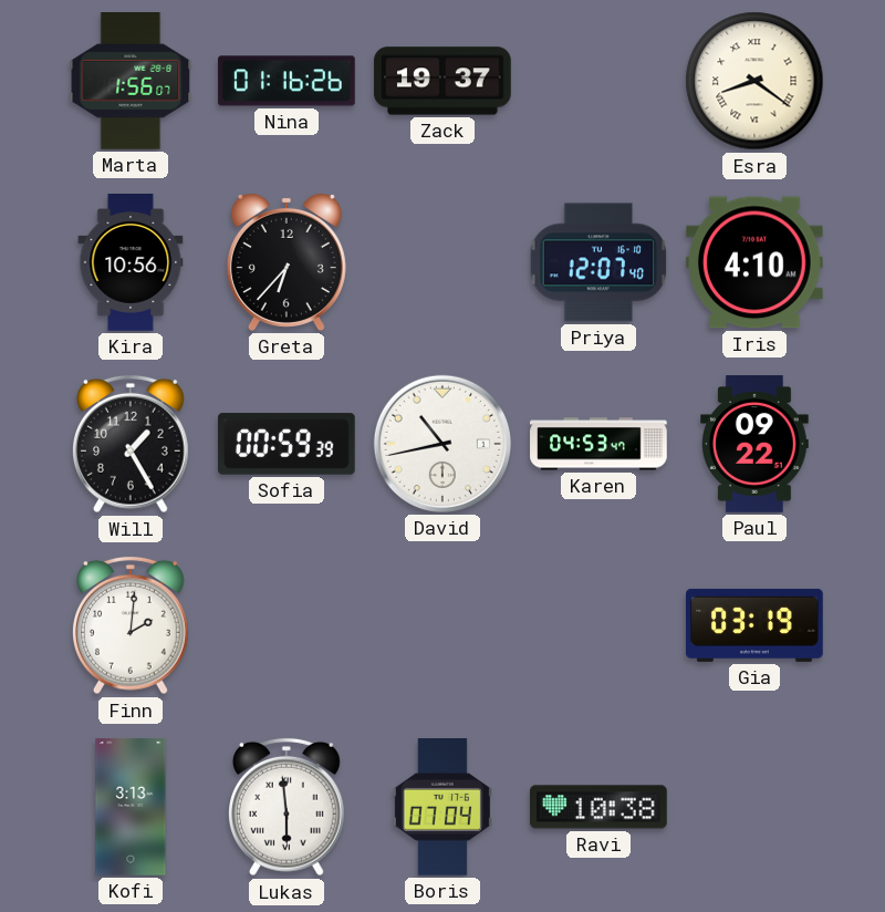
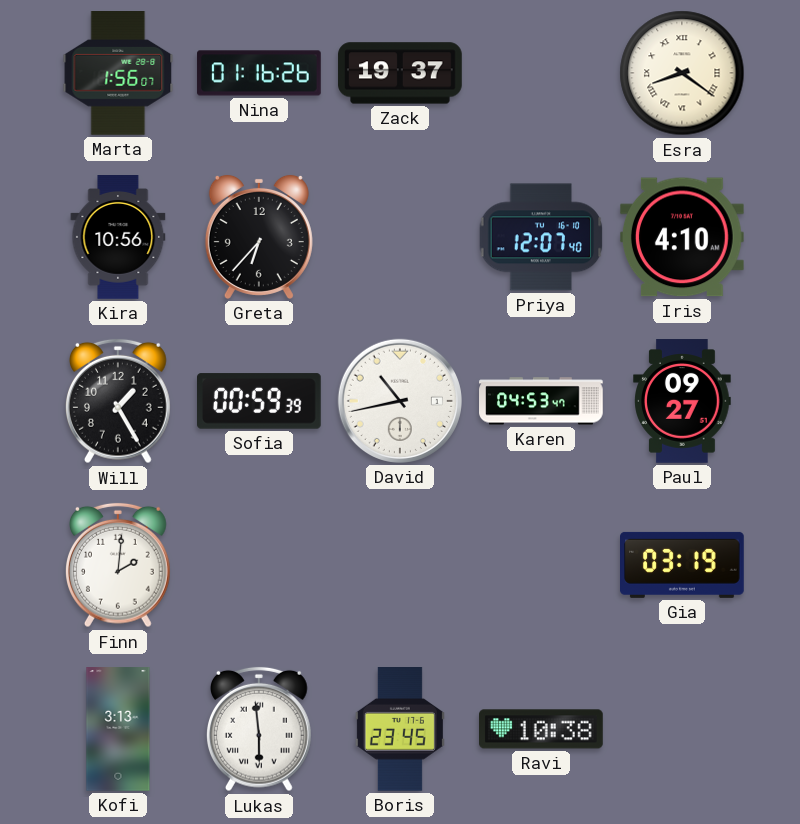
Paul: 09:22 -> 09:27
Boris: 07:04 -> 23:45
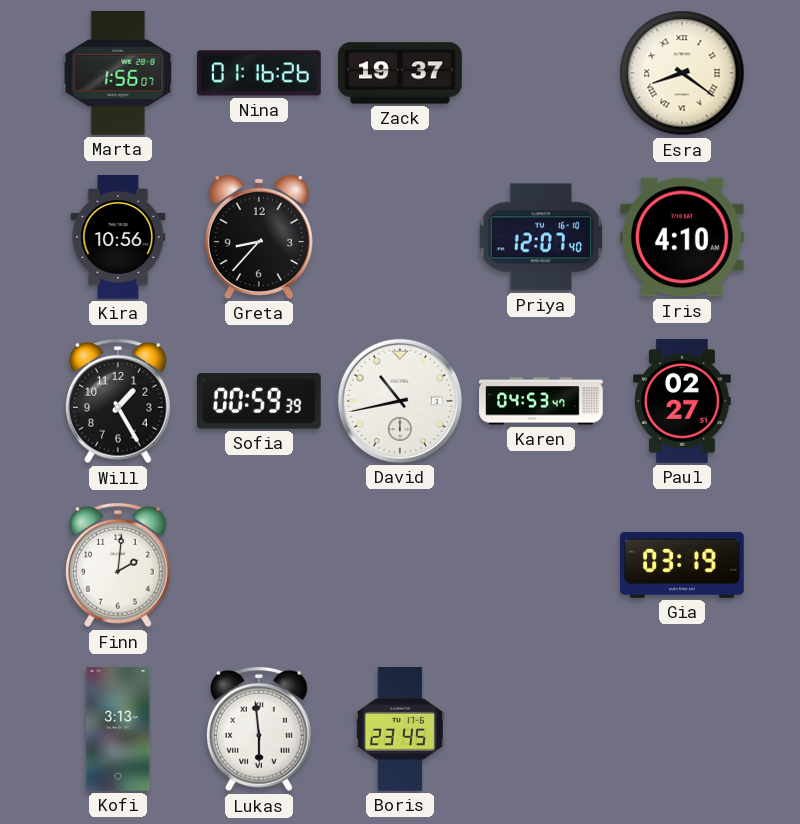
Greta: 6:37 -> 8:37
Paul: 09:27 -> 02:27
Ravi: 10:38 -> none
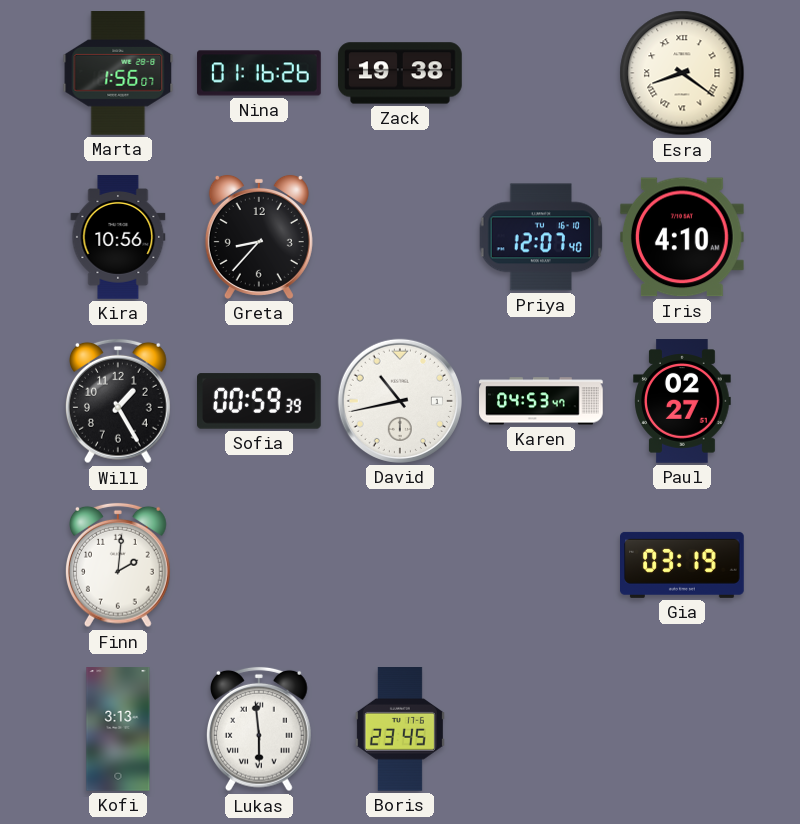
Zack: 19:37 -> 19:38
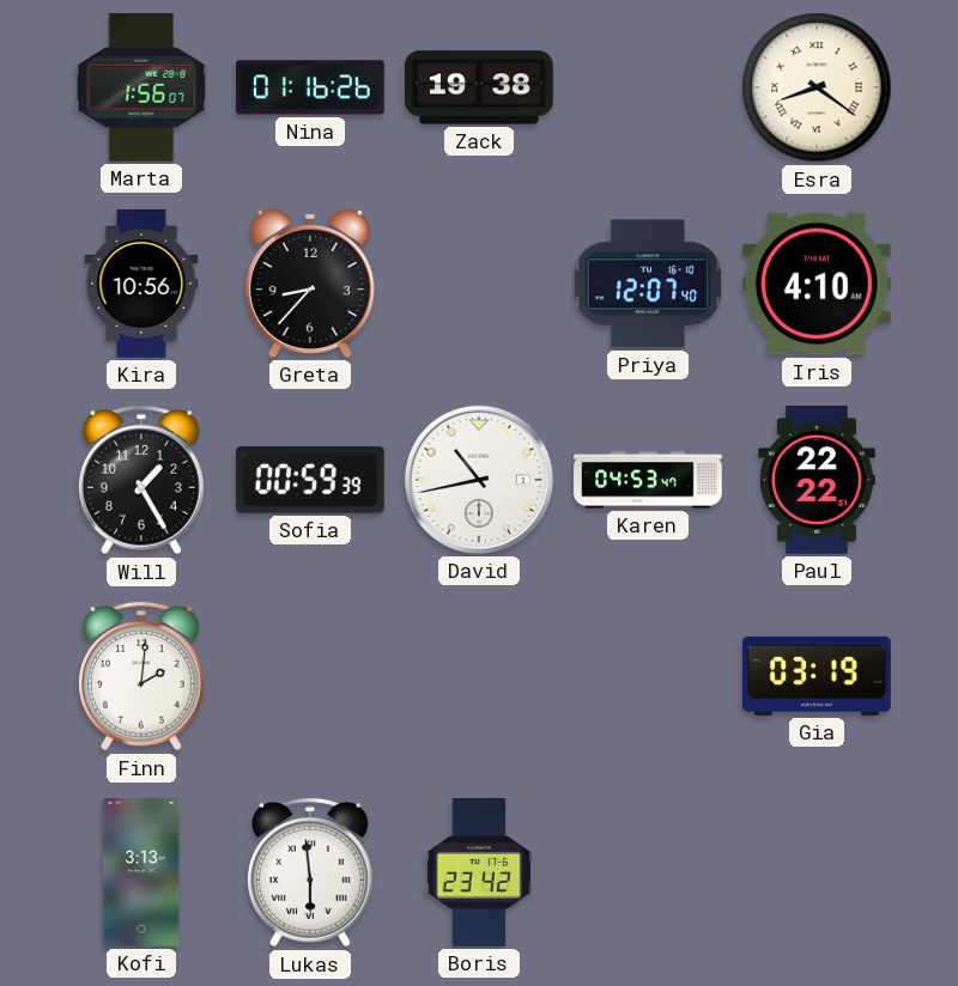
Paul: 02:27 -> 22:22
Boris: 23:45 -> 23:42
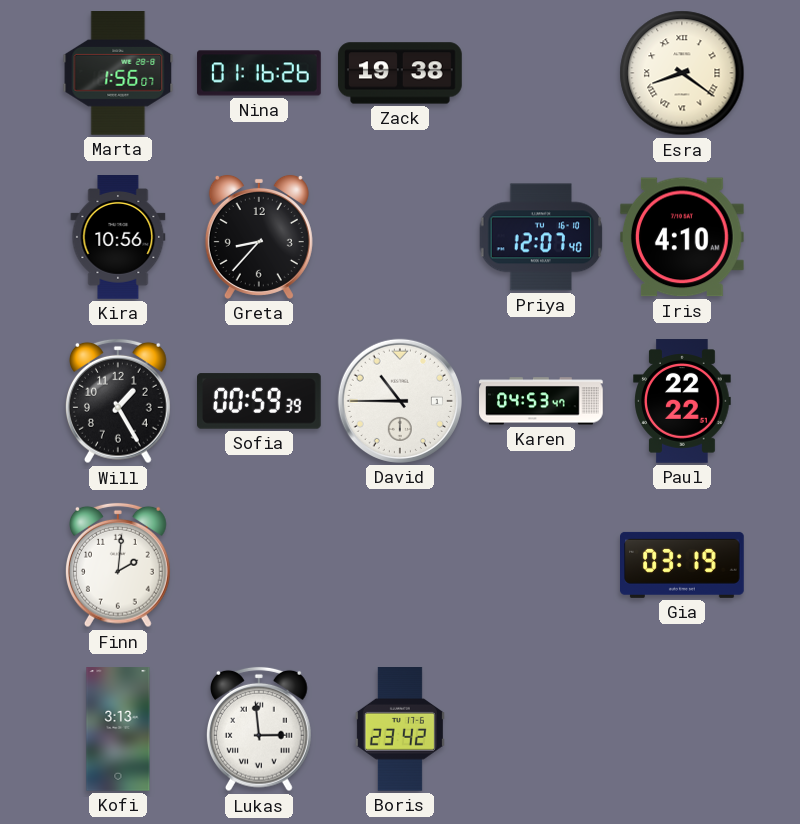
David: 10:43 -> 10:45
Lukas: 5:59 -> 2:59
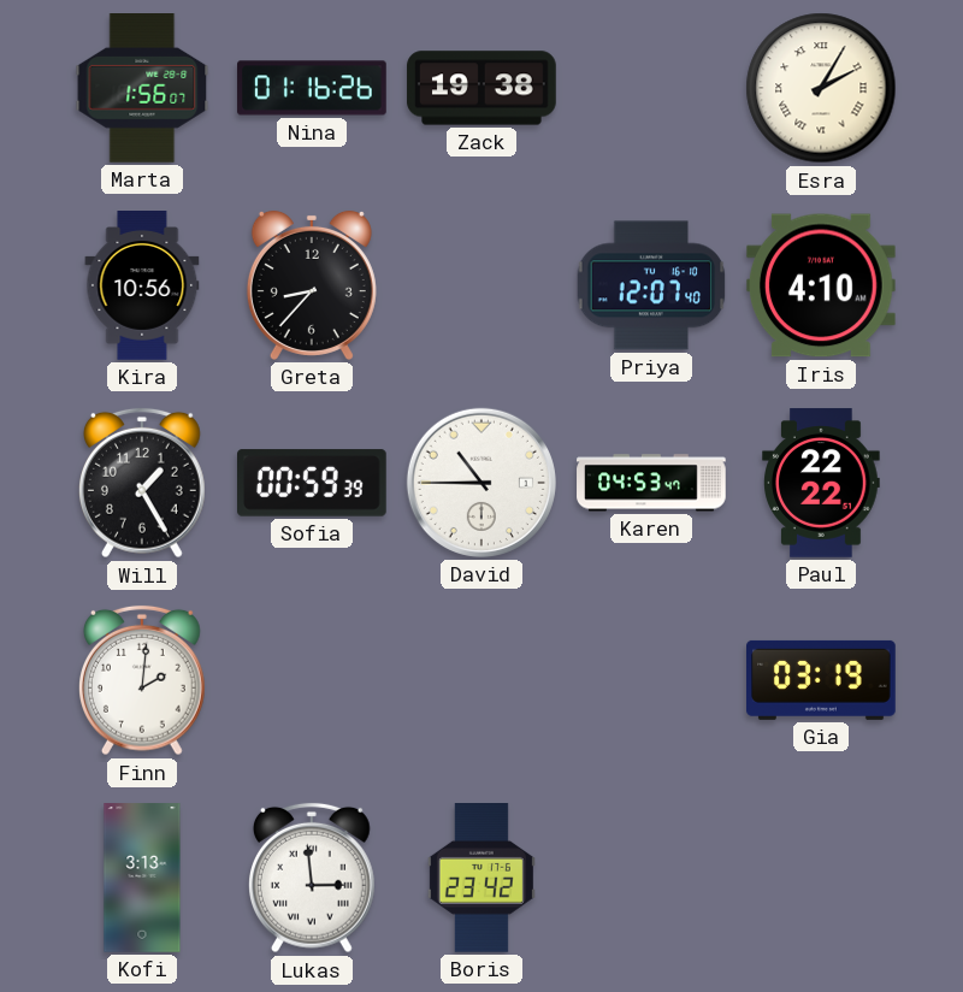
Esra: 8:21 -> 2:05
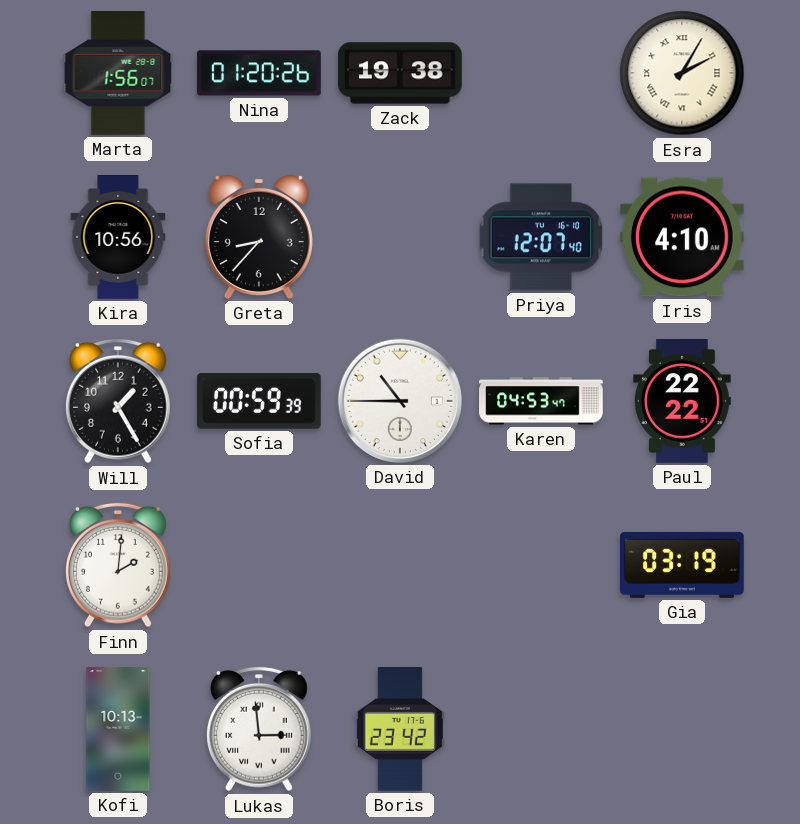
Nina: 01:16 -> 01:20
Kofi: 3:13 -> 10:13
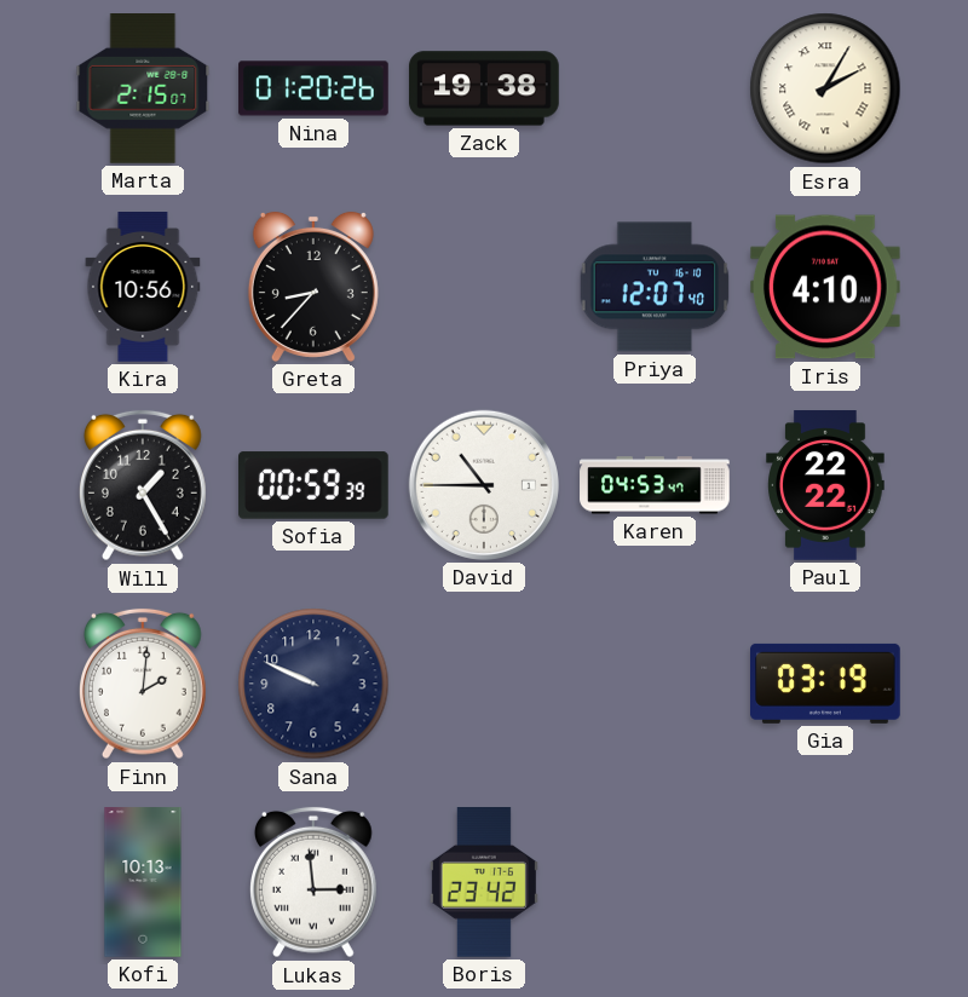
Marta: 1:56 -> 2:15
Sana: none -> 9:49
